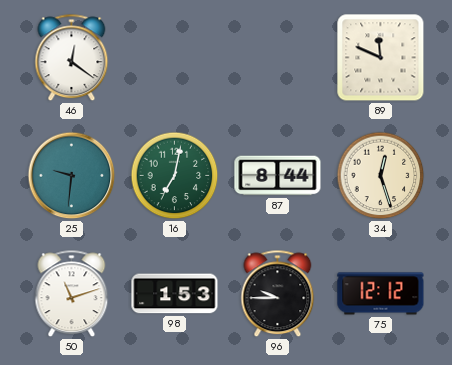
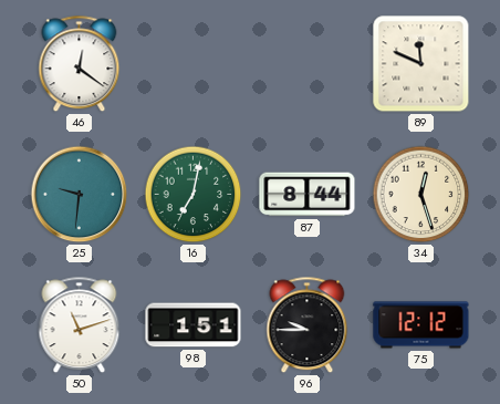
98: 1:53 -> 1:51
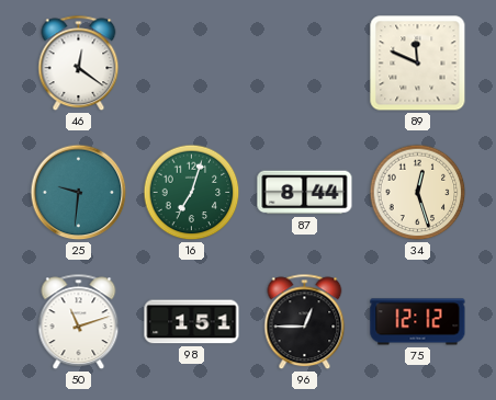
16: 7:02 -> 7:03
96: 9:45 -> 12:45
